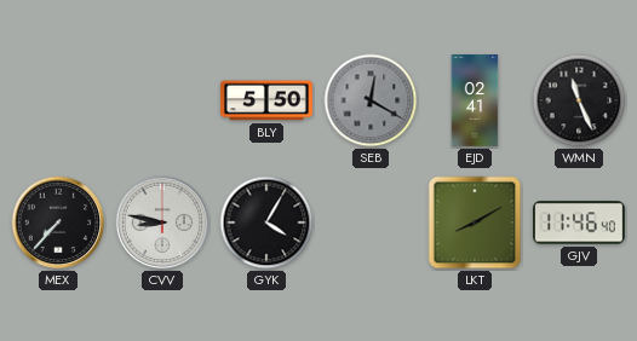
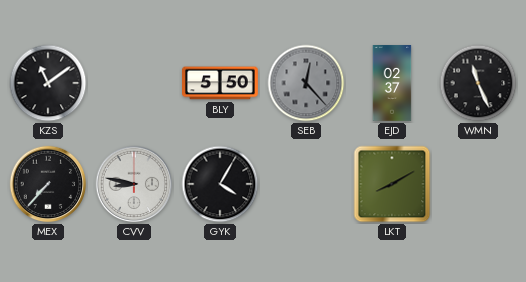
KZS: none -> 11:09
SEB: 12:20 -> 12:23
EJD: 02:41 -> 02:37
GJV: 11:46 -> none
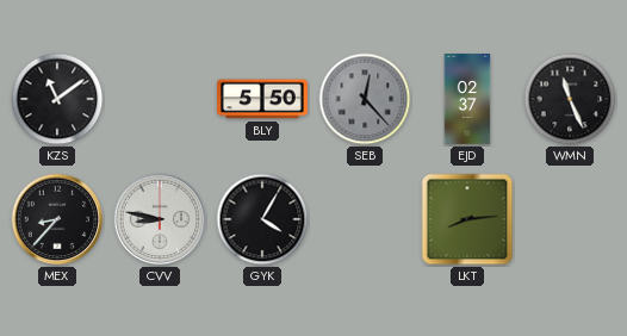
MEX: 7:37 -> 8:37
LKT: 8:10 -> 8:14
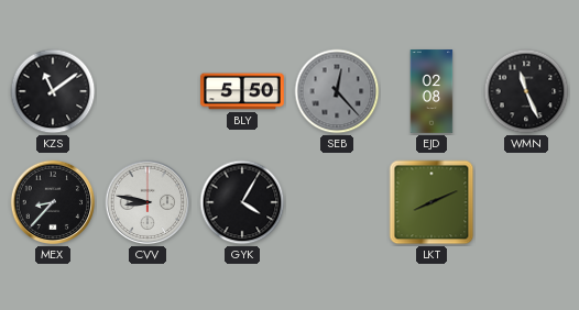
EJD: 02:37 -> 02:08
LKT: 8:14 -> 8:11
